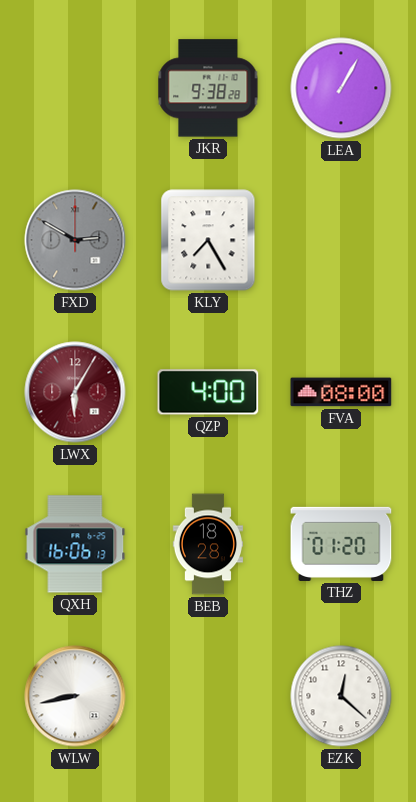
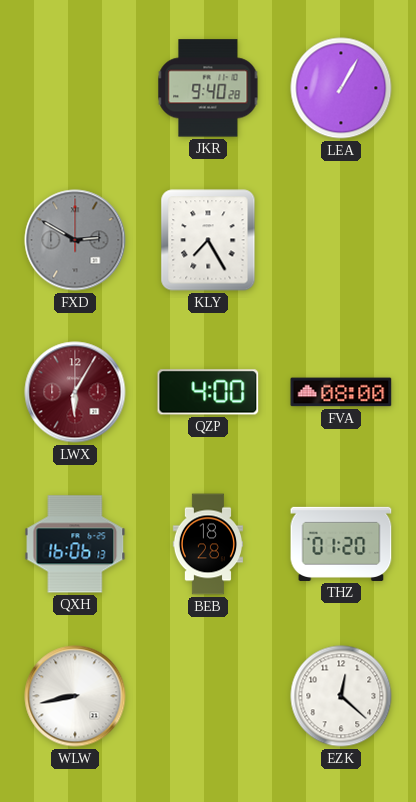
JKR: 9:38 -> 9:40
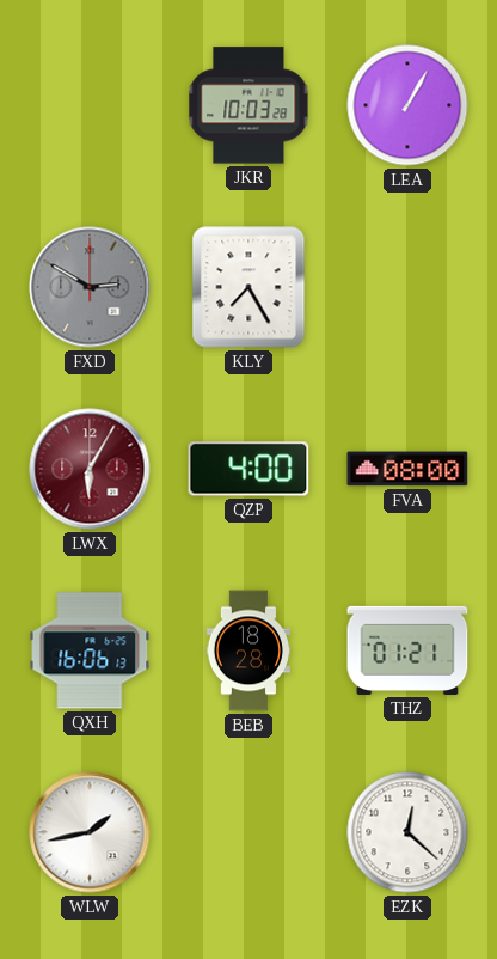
JKR: 9:40 -> 10:03
THZ: 01:20 -> 01:21
WLW: 8:43 -> 1:43
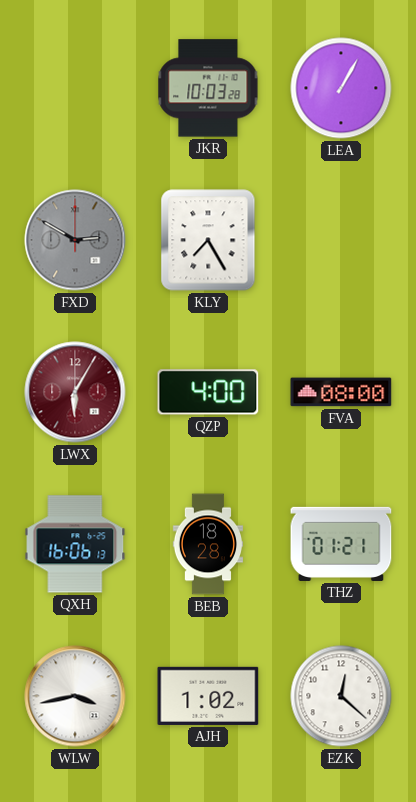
WLW: 1:43 -> 3:43
AJH: none -> 1:02
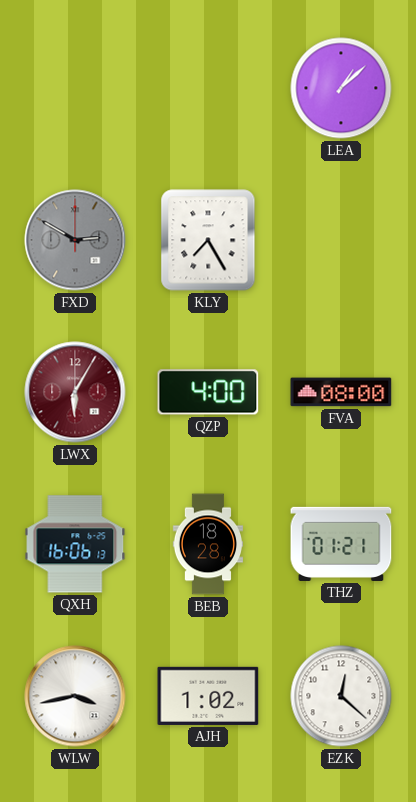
JKR: 10:03 -> none
LEA: 1:05 -> 1:08
